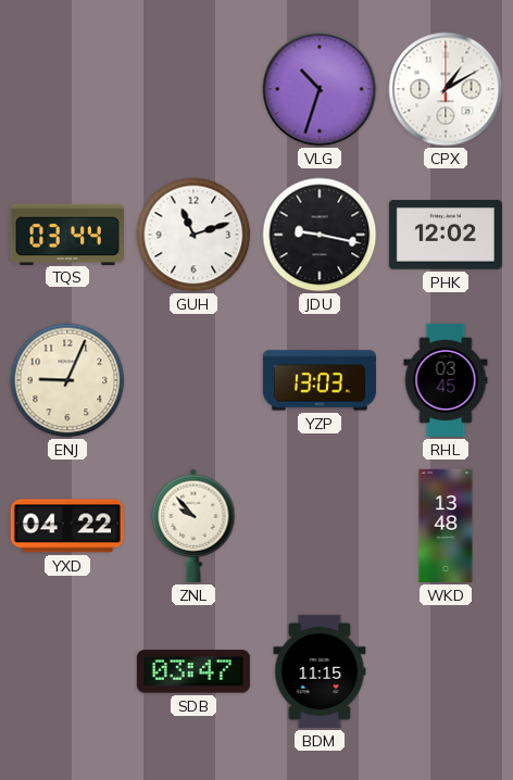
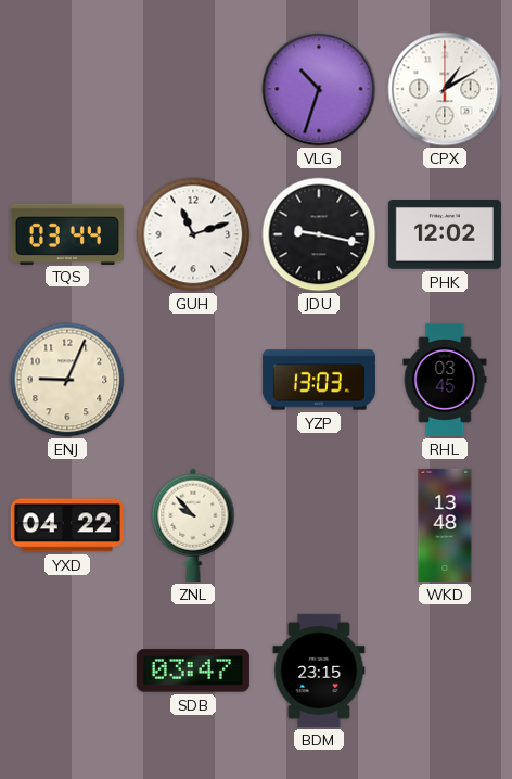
BDM: 11:15 -> 23:15
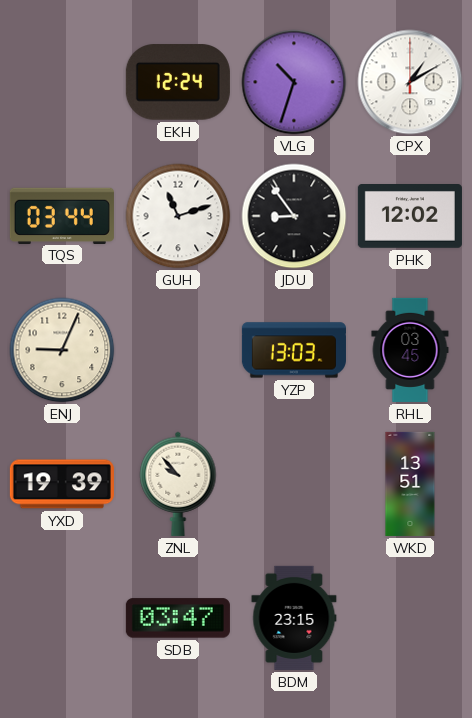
EKH: none -> 12:24
JDU: 9:17 -> 8:54
YXD: 04:22 -> 19:39
WKD: 13:48 -> 13:51
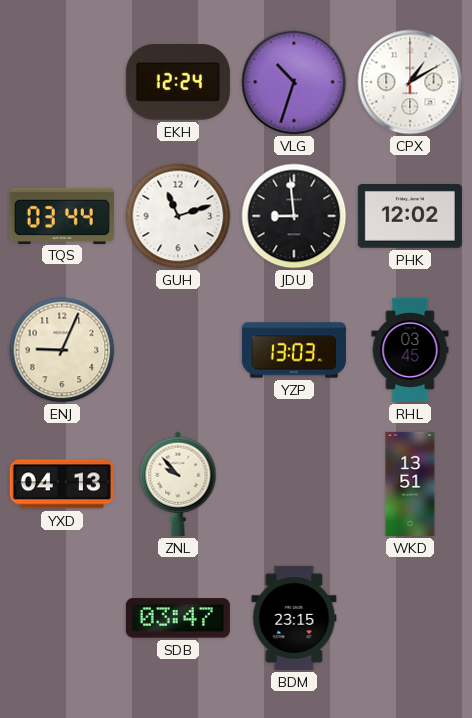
JDU: 8:54 -> 8:59
YXD: 19:39 -> 04:13
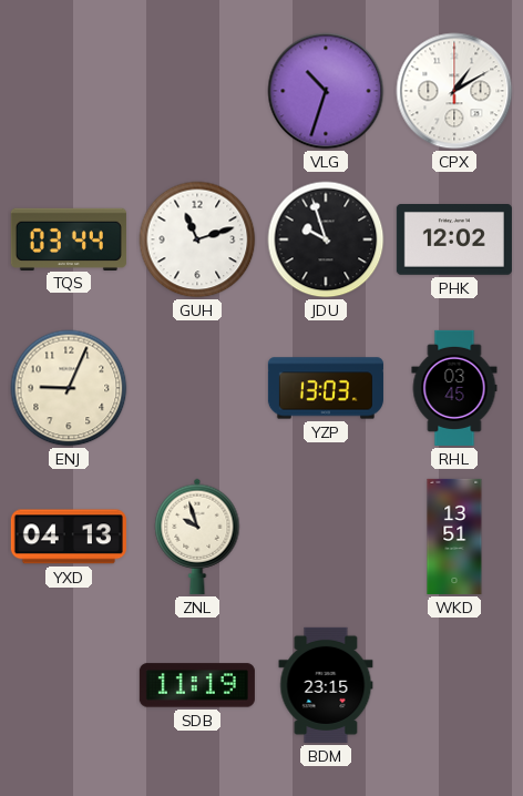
EKH: 12:24 -> none
JDU: 8:59 -> 9:57
ZNL: 9:53 -> 9:57
SDB: 03:47 -> 11:19
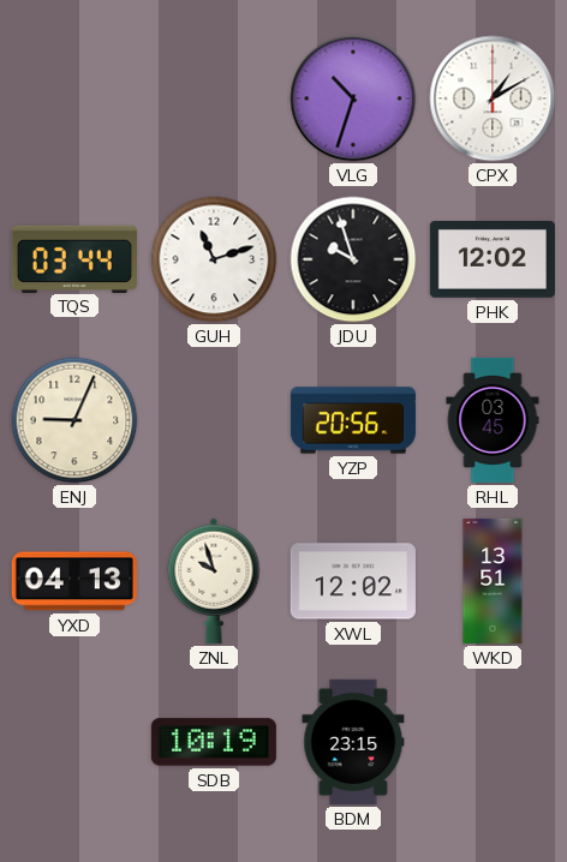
YZP: 13:03 -> 20:56
XWL: none -> 12:02
SDB: 11:19 -> 10:19
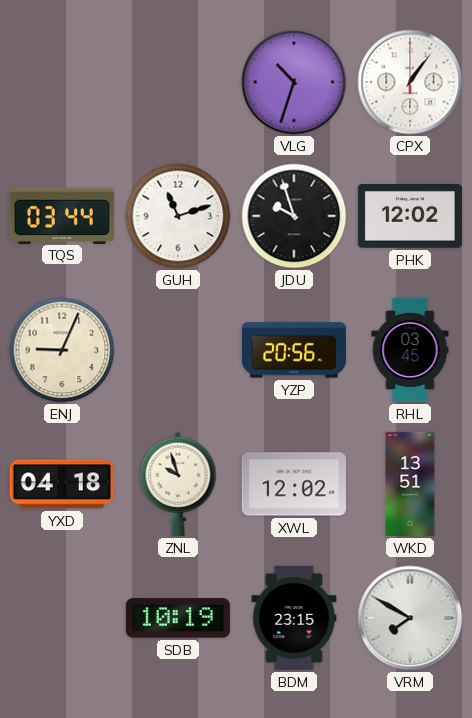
CPX: 1:10 -> 1:06
YXD: 04:13 -> 04:18
VRM: none -> 7:50
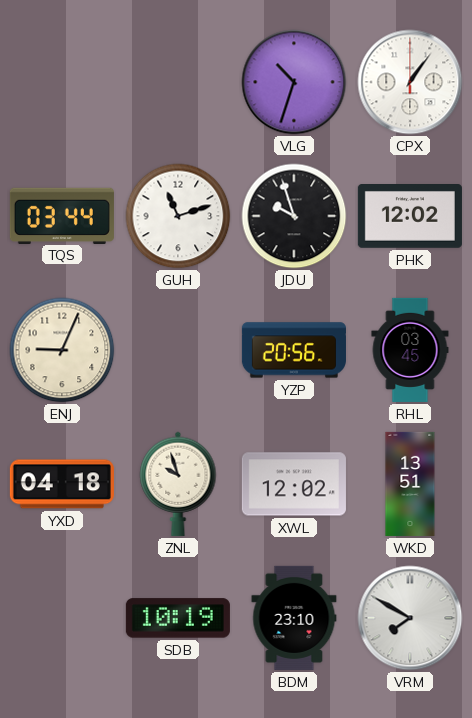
BDM: 23:15 -> 23:10
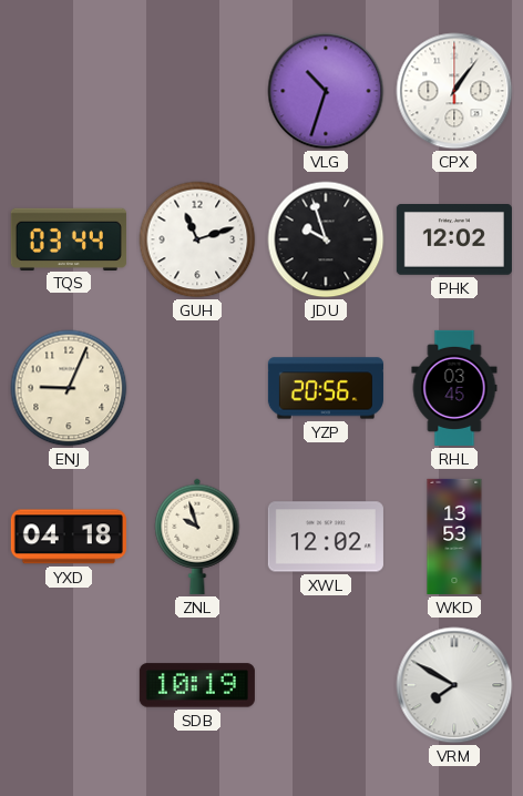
WKD: 13:51 -> 13:53
BDM: 23:10 -> none
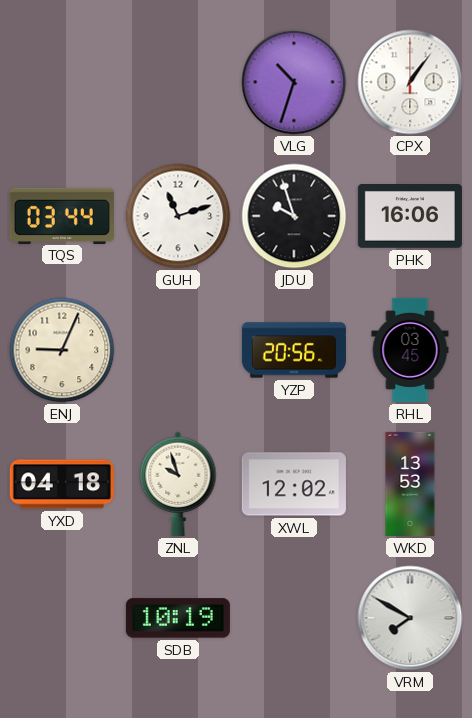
PHK: 12:02 -> 16:06
